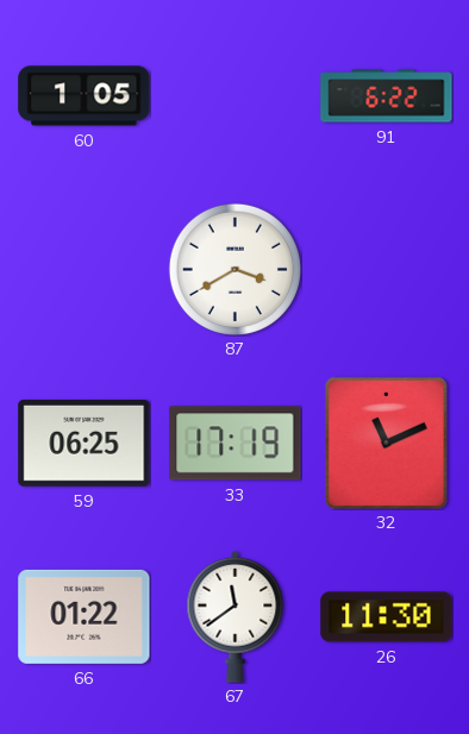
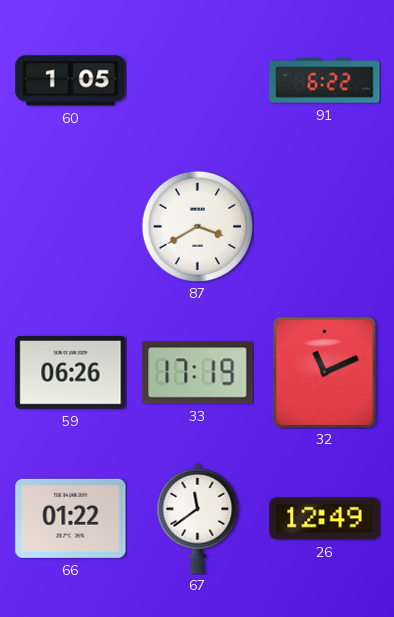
59: 06:25 -> 06:26
26: 11:30 -> 12:49
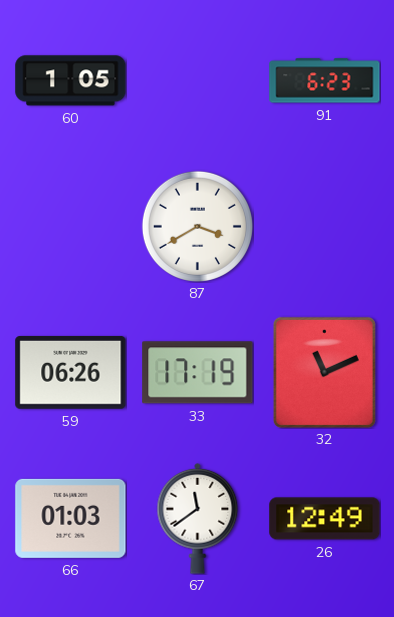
91: 6:22 -> 6:23
66: 01:22 -> 01:03
